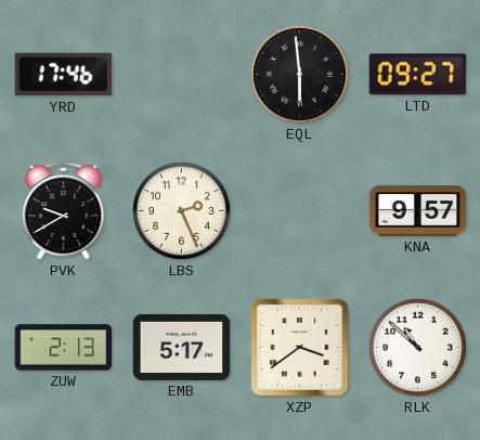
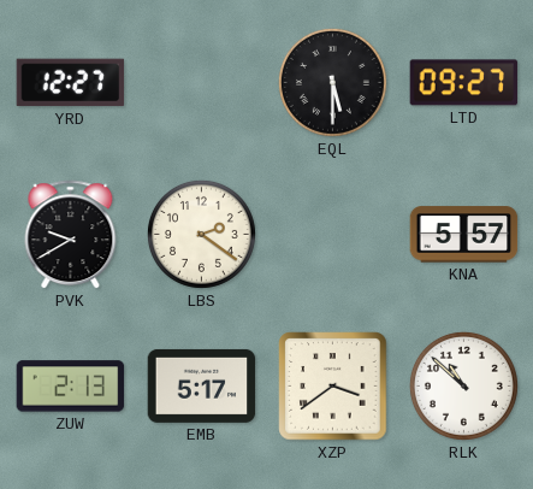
YRD: 17:46 -> 12:27
EQL: 5:59 -> 5:30
LBS: 2:26 -> 2:21
KNA: 9:57 -> 5:57
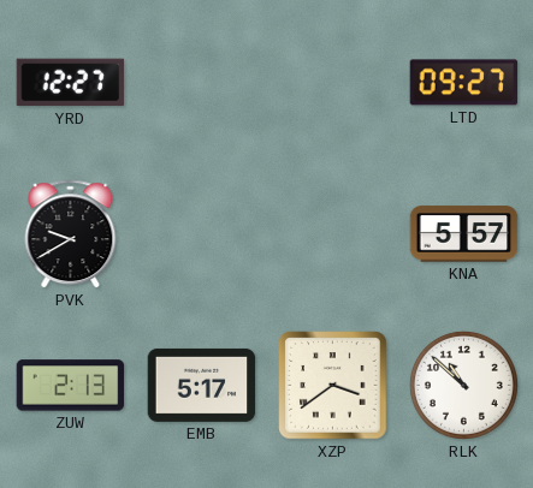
EQL: 5:30 -> none
LBS: 2:21 -> none
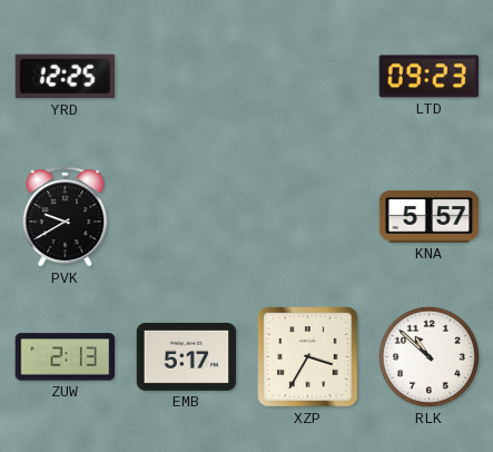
YRD: 12:27 -> 12:25
LTD: 09:27 -> 09:23
XZP: 3:39 -> 3:35
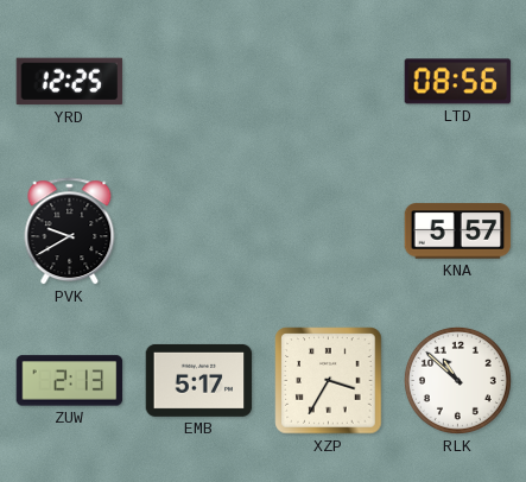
LTD: 09:23 -> 08:56
